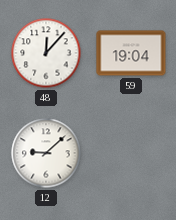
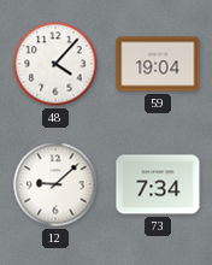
48: 12:07 -> 4:07
73: none -> 7:34
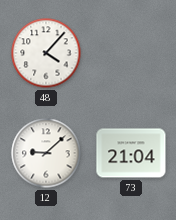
59: 19:04 -> none
73: 7:34 -> 21:04
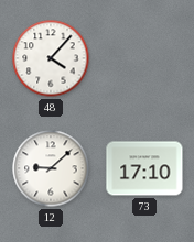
73: 21:04 -> 17:10
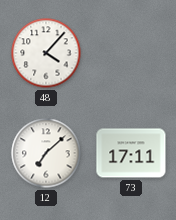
12: 9:08 -> 7:08
73: 17:10 -> 17:11
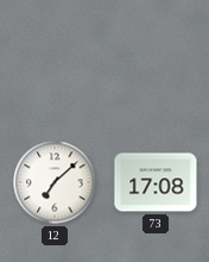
48: 4:07 -> none
73: 17:11 -> 17:08
